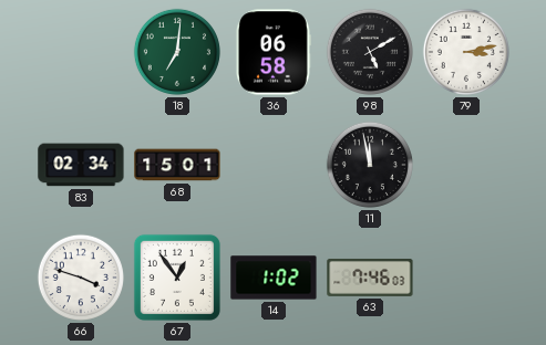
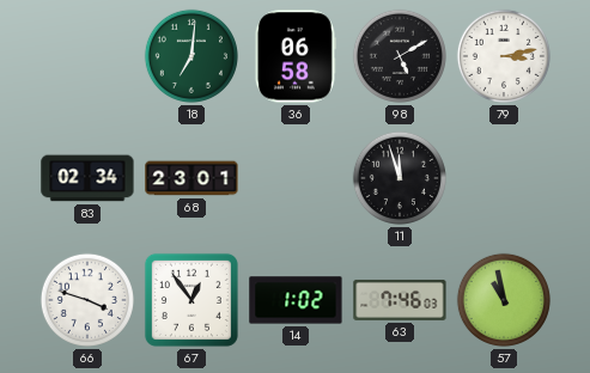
68: 15:01 -> 23:01
11: 11:58 -> 11:57
57: none -> 10:58
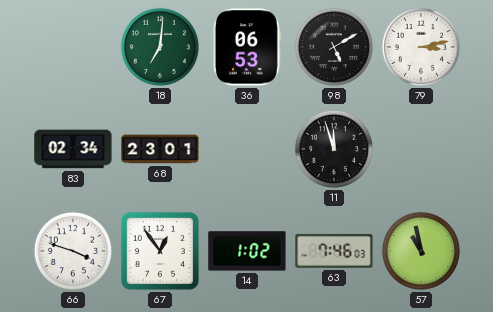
36: 06:58 -> 06:53
